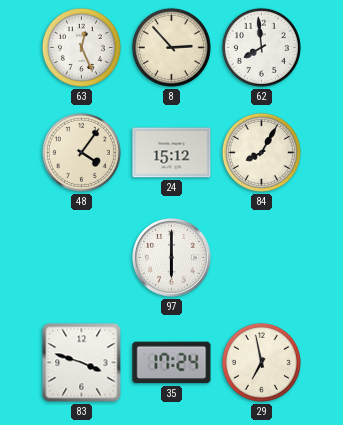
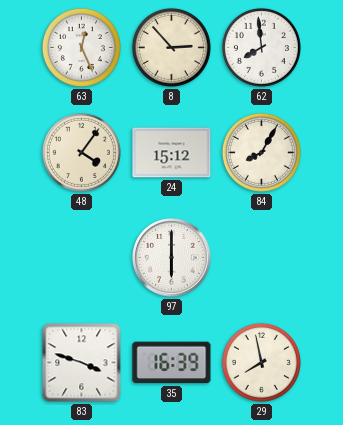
35: 17:24 -> 16:39
29: 6:58 -> 7:58
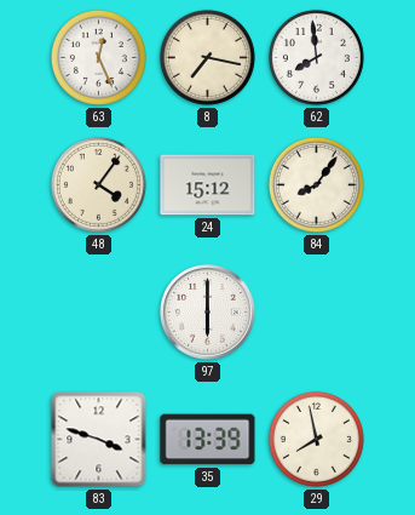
8: 2:53 -> 7:17
84: 8:05 -> 8:06
35: 16:39 -> 13:39
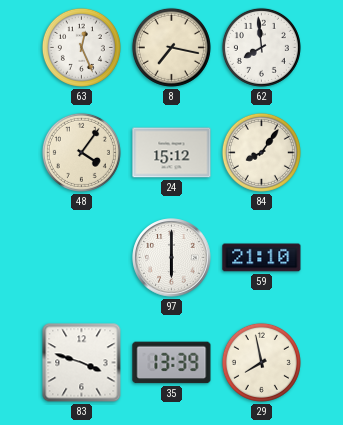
59: none -> 21:10
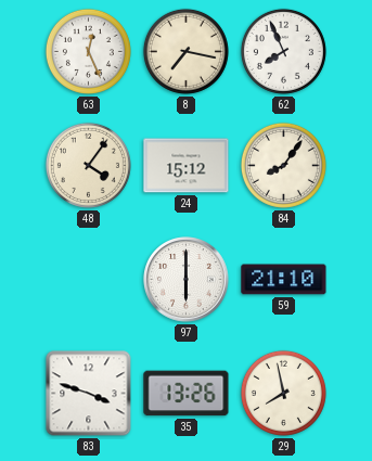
62: 7:59 -> 7:56
35: 13:39 -> 13:26
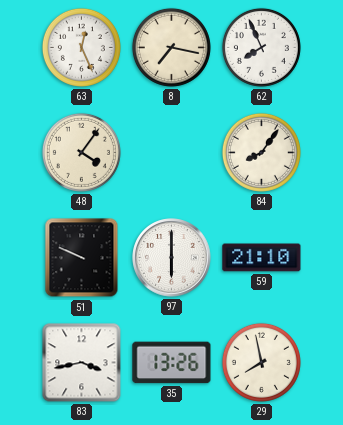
24: 15:12 -> none
51: none -> 9:49
83: 3:48 -> 3:43
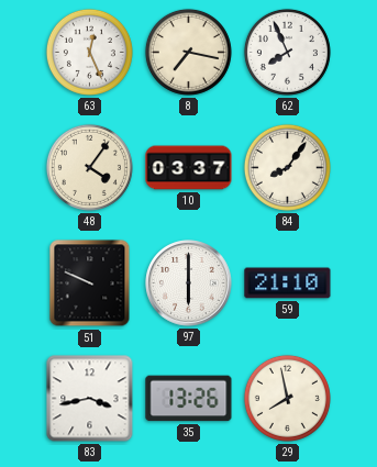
10: none -> 03:37
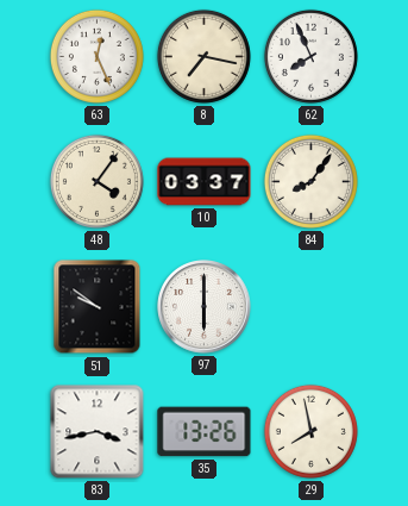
51: 9:49 -> 9:51
59: 21:10 -> none
